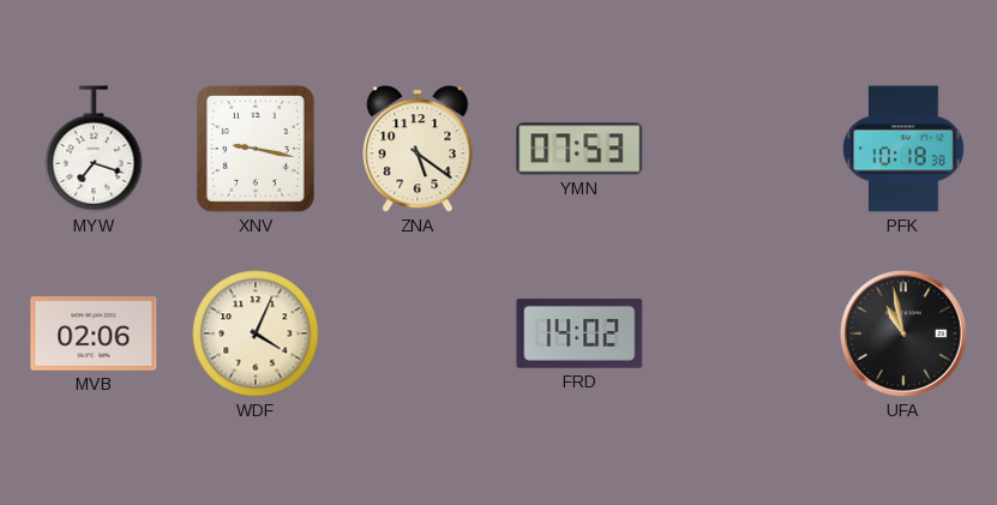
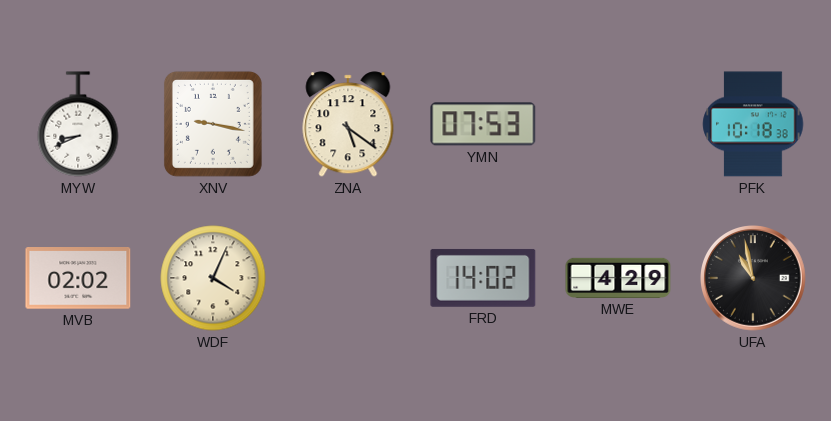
MYW: 7:18 -> 8:41
MVB: 02:06 -> 02:02
MWE: none -> 4:29
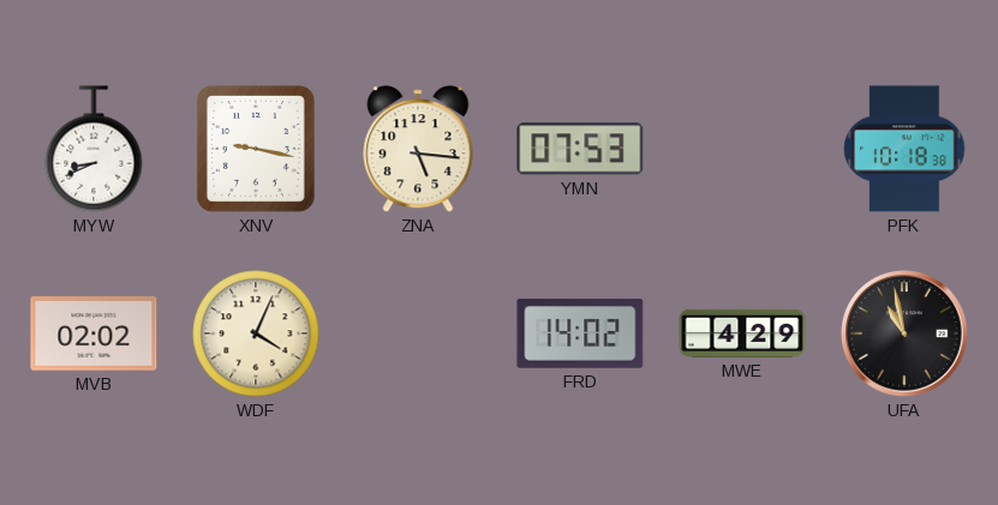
ZNA: 5:21 -> 5:16
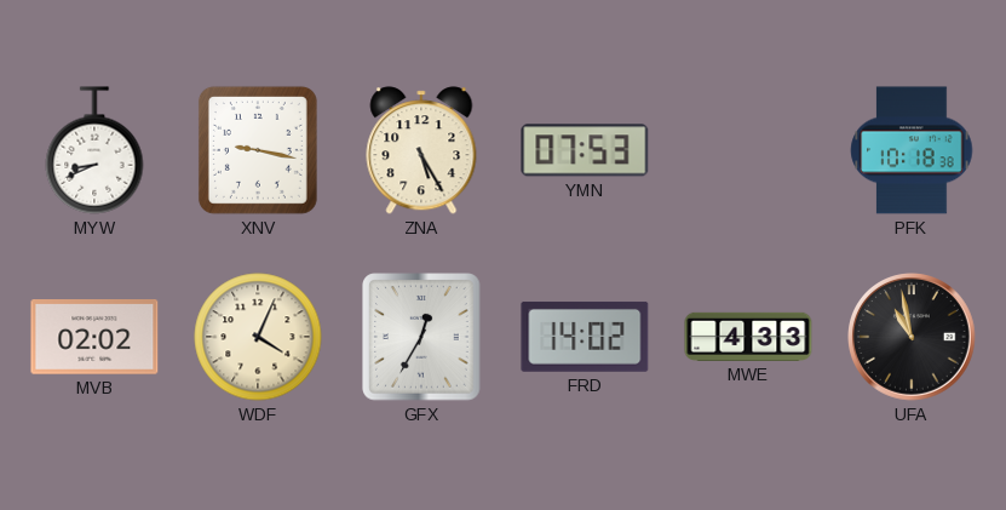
ZNA: 5:16 -> 5:25
GFX: none -> 12:35
MWE: 4:29 -> 4:33
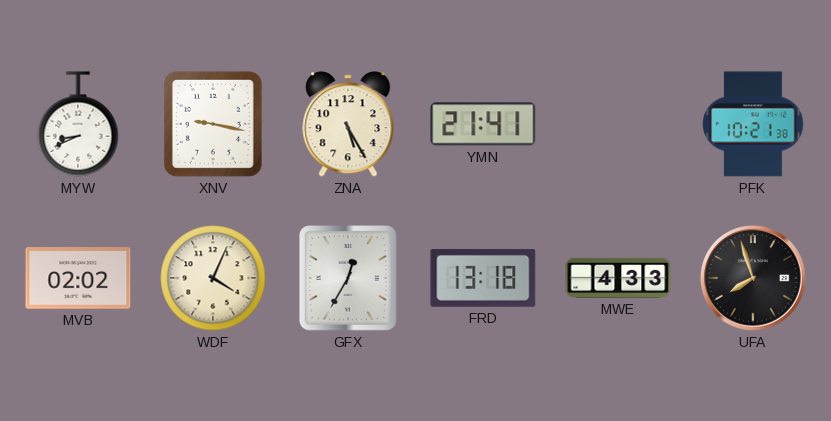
YMN: 07:53 -> 21:41
PFK: 10:18 -> 10:21
FRD: 14:02 -> 13:18
UFA: 10:58 -> 7:57
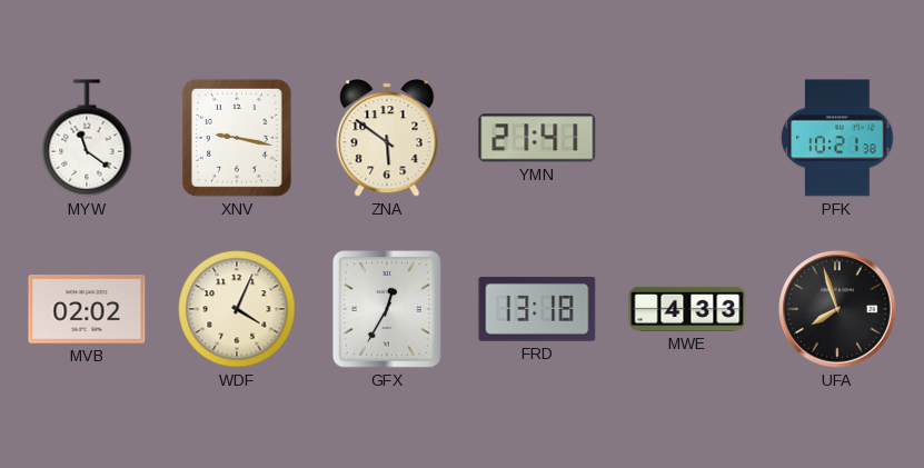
MYW: 8:41 -> 11:21
ZNA: 5:25 -> 5:51
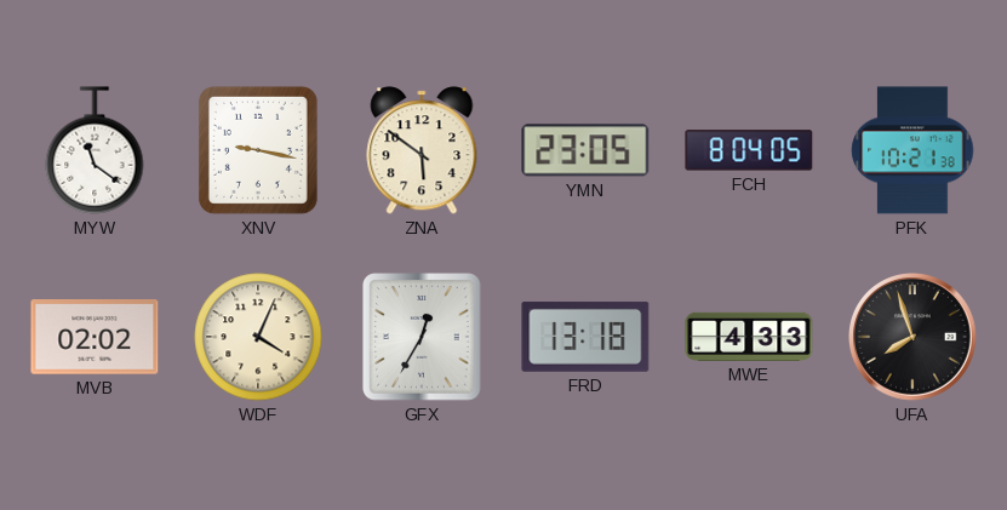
YMN: 21:41 -> 23:05
FCH: none -> 8:04
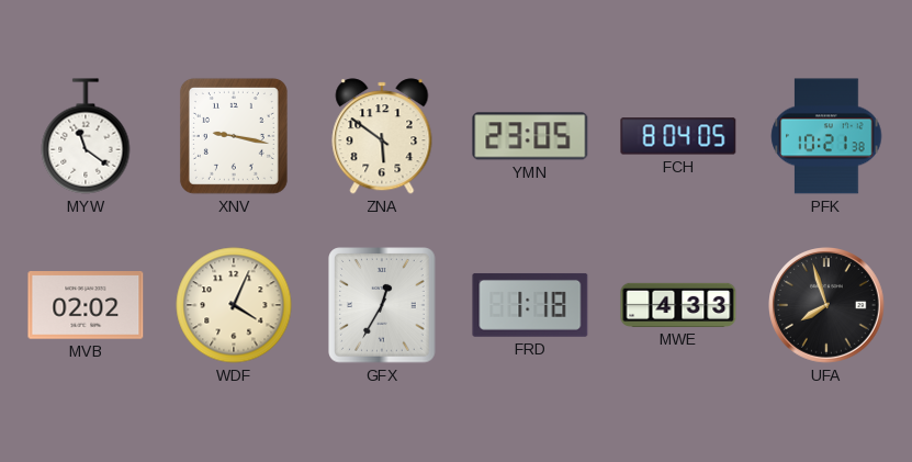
FRD: 13:18 -> 1:18
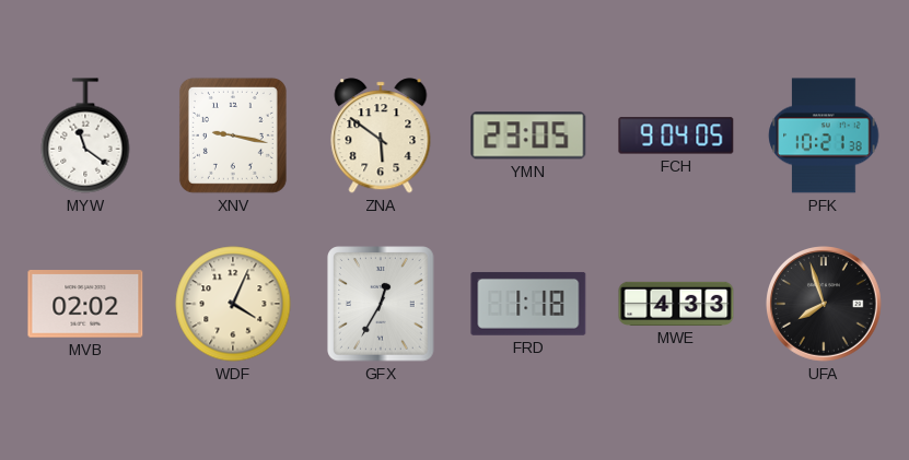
FCH: 8:04 -> 9:04
